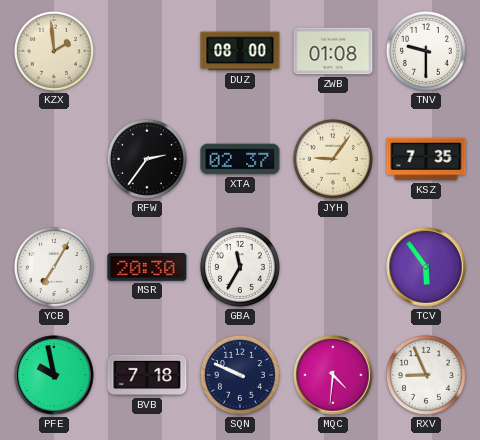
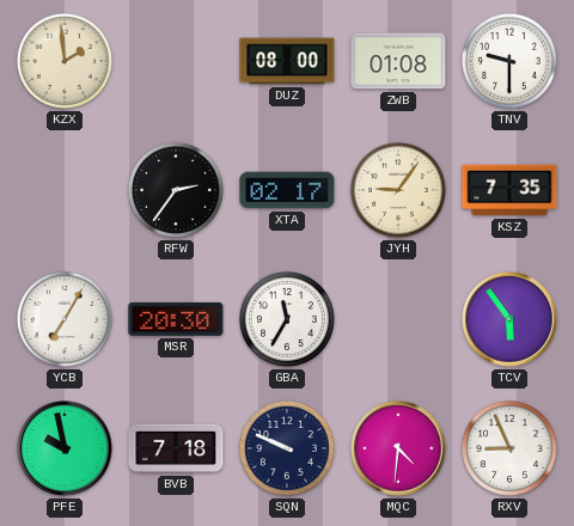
XTA: 02:37 -> 02:17
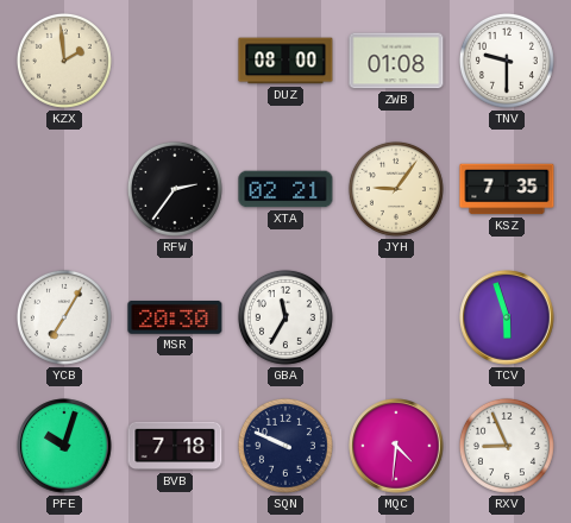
XTA: 02:17 -> 02:21
TCV: 5:54 -> 5:57
PFE: 9:58 -> 10:03
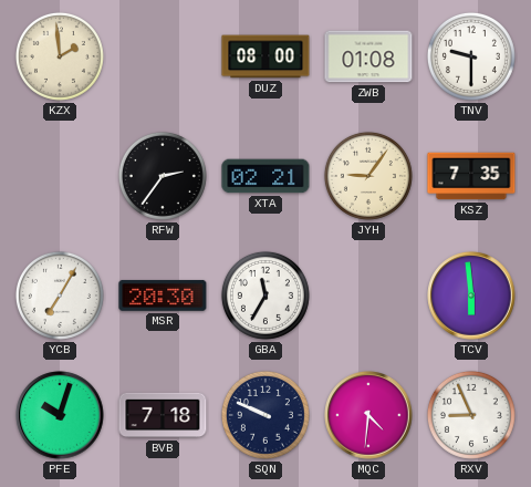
TCV: 5:57 -> 5:59
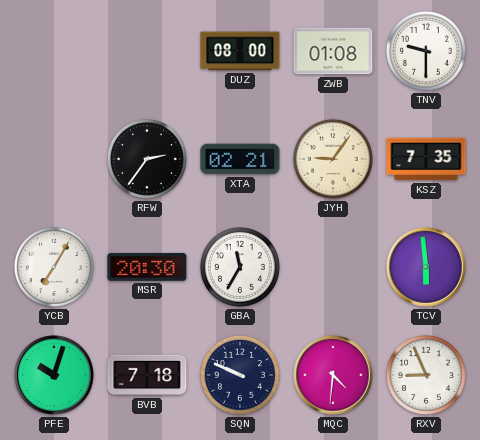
KZX: 1:59 -> none
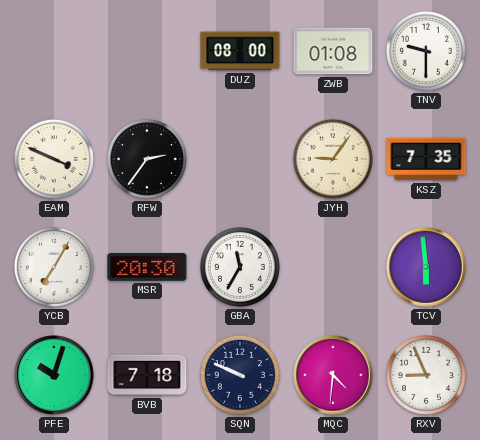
EAM: none -> 3:49
XTA: 02:21 -> none
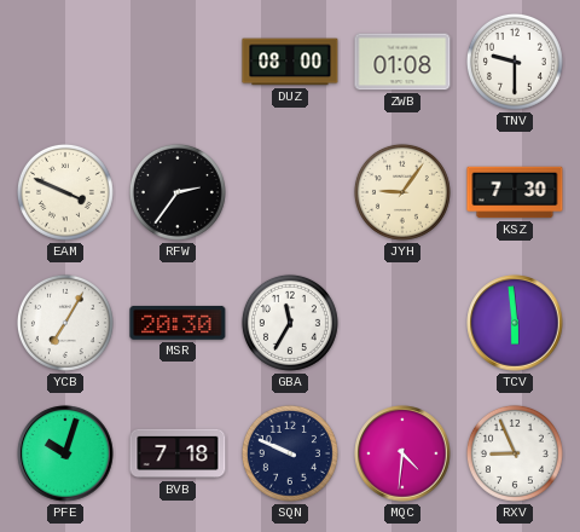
KSZ: 7:35 -> 7:30
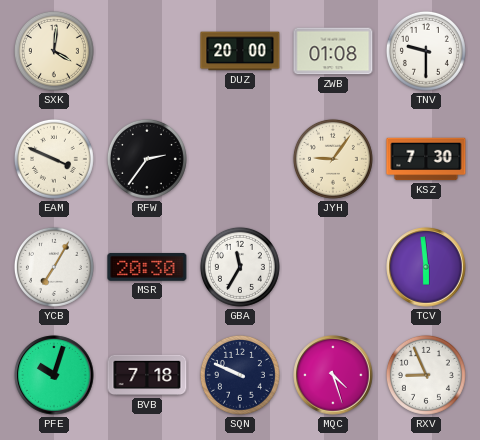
SXK: none -> 4:01
DUZ: 08:00 -> 20:00
MQC: 4:31 -> 4:27
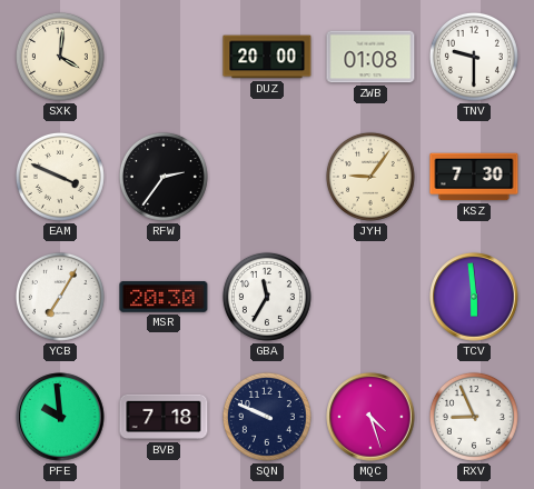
PFE: 10:03 -> 9:59
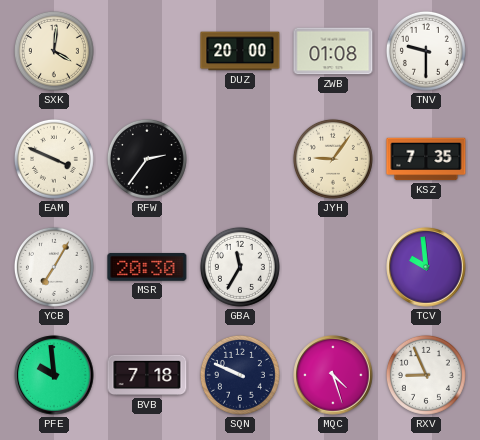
KSZ: 7:30 -> 7:35
TCV: 5:59 -> 9:59
